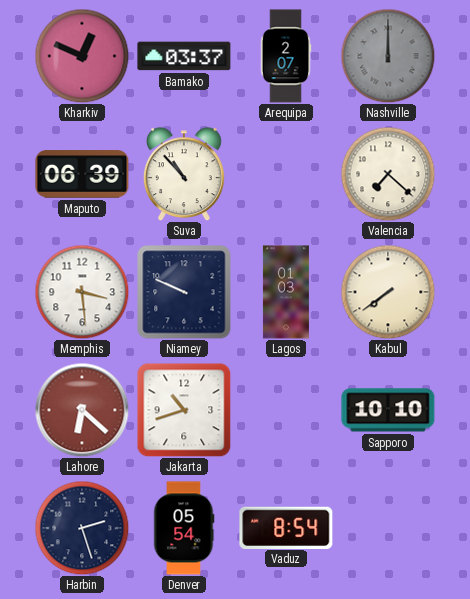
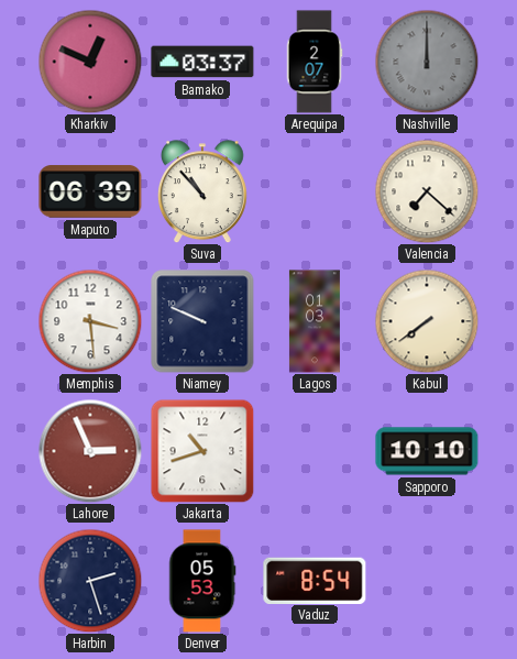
Lahore: 6:22 -> 2:56
Denver: 05:54 -> 05:53
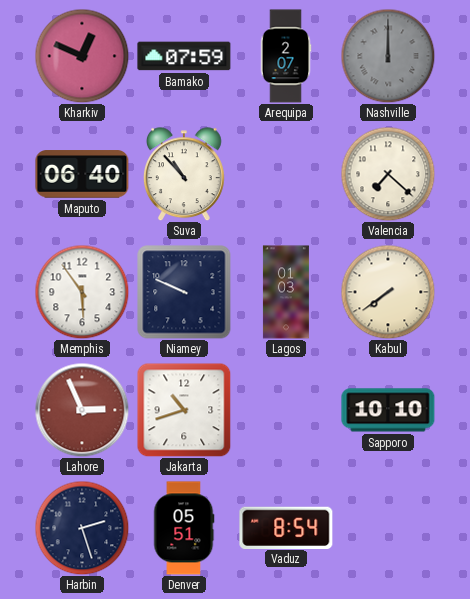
Bamako: 03:37 -> 07:59
Maputo: 06:39 -> 06:40
Memphis: 3:29 -> 5:54
Denver: 05:53 -> 05:51
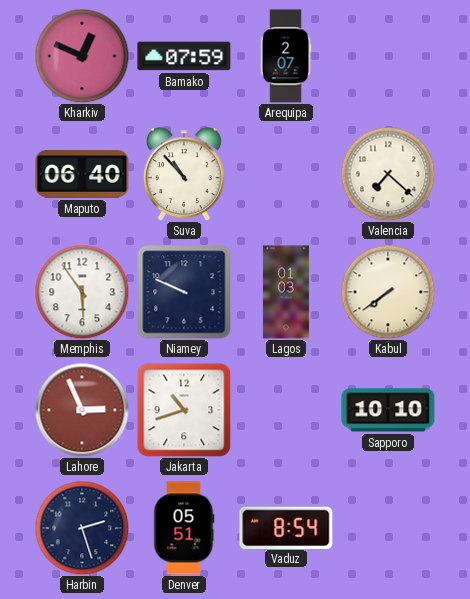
Nashville: 12:00 -> none
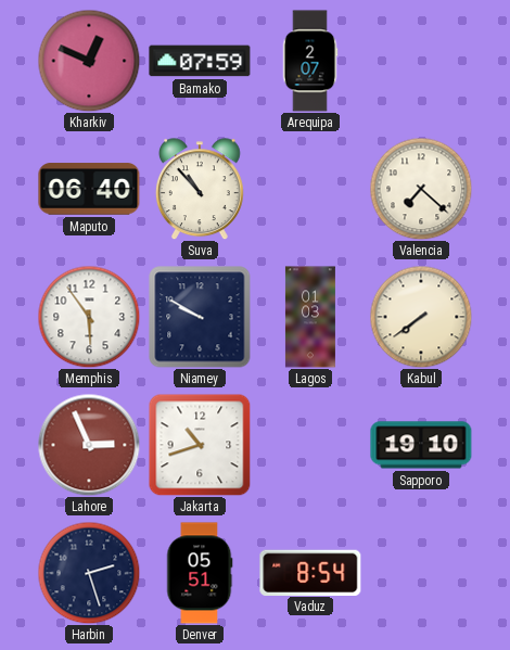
Niamey: 9:49 -> 9:50
Sapporo: 10:10 -> 19:10
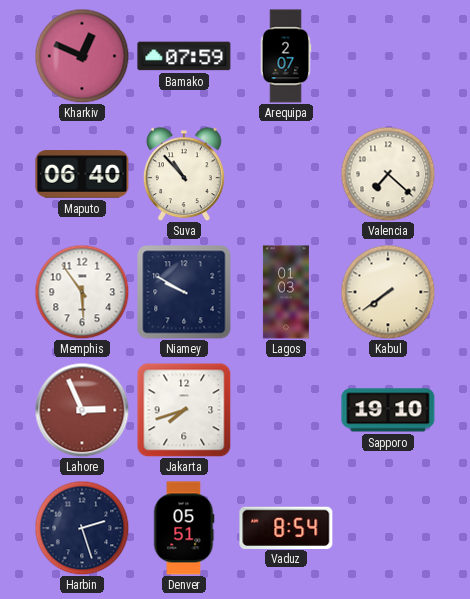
Jakarta: 10:42 -> 7:42
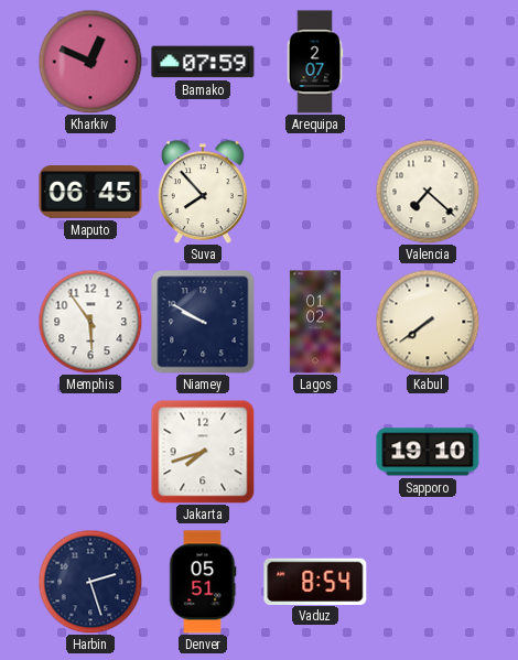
Maputo: 06:40 -> 06:45
Suva: 10:53 -> 7:53
Lagos: 01:03 -> 01:02
Lahore: 2:56 -> none
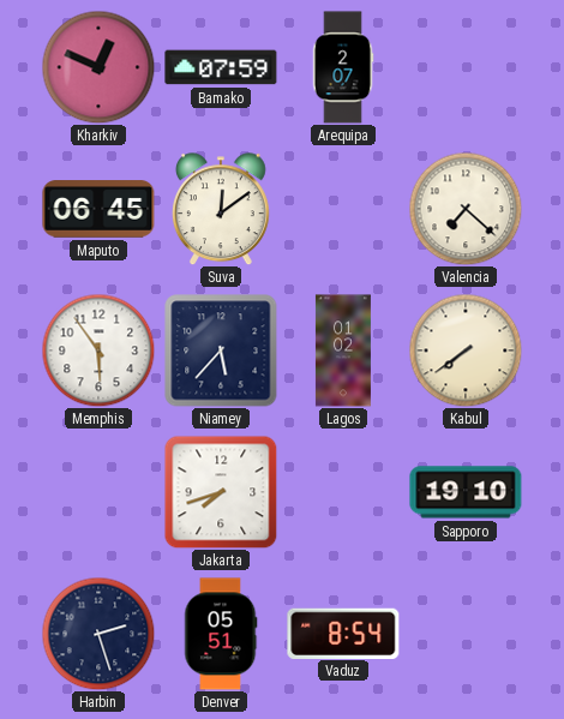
Suva: 7:53 -> 12:09
Niamey: 9:50 -> 5:37
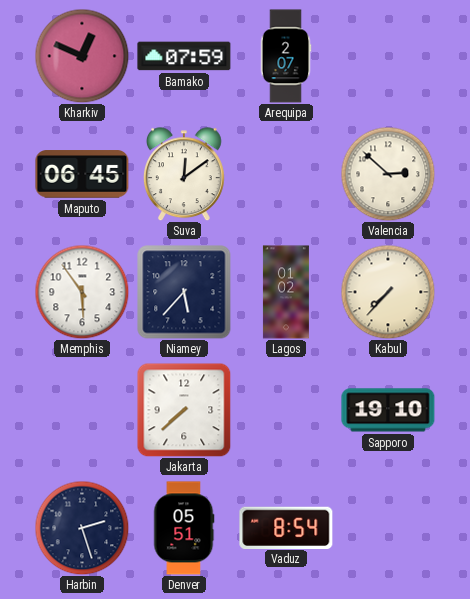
Valencia: 7:22 -> 2:52
Kabul: 7:39 -> 7:37
Jakarta: 7:42 -> 7:38
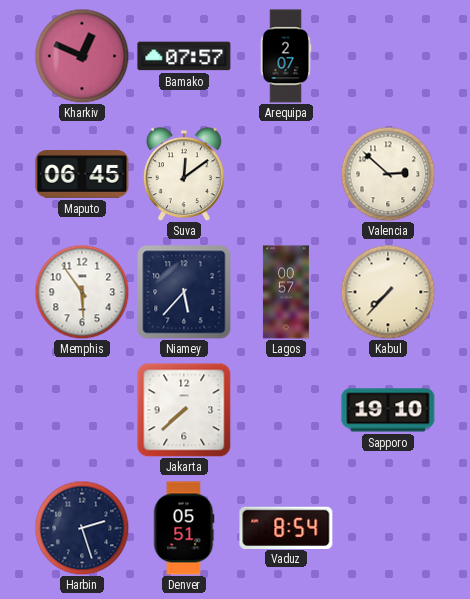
Bamako: 07:59 -> 07:57
Lagos: 01:02 -> 00:57
